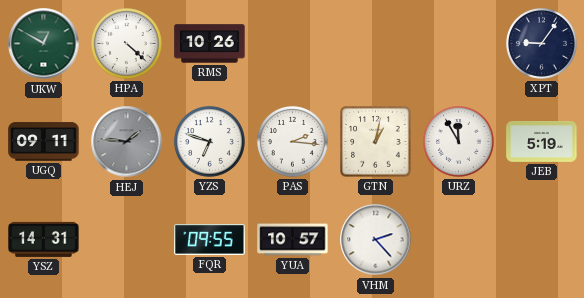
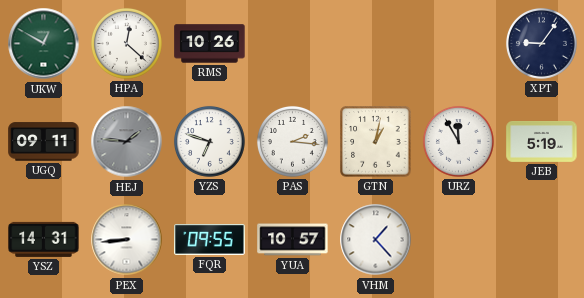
HPA: 4:22 -> 12:22
PEX: none -> 8:44
VHM: 2:23 -> 1:23
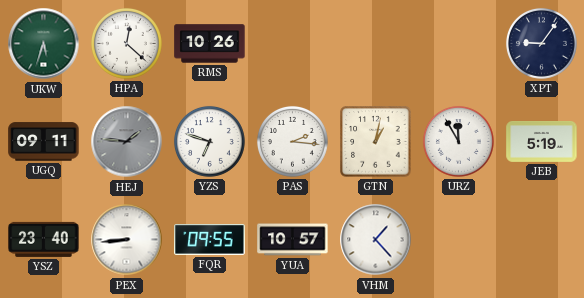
UKW: 12:50 -> 5:33
YSZ: 14:31 -> 23:40
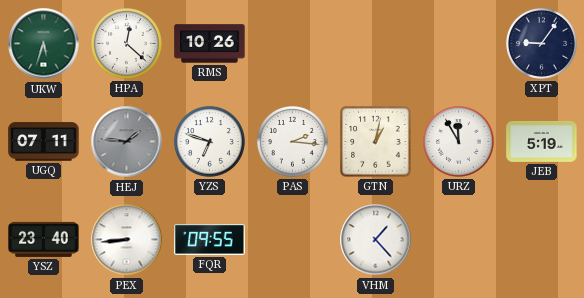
UGQ: 09:11 -> 07:11
YUA: 10:57 -> none
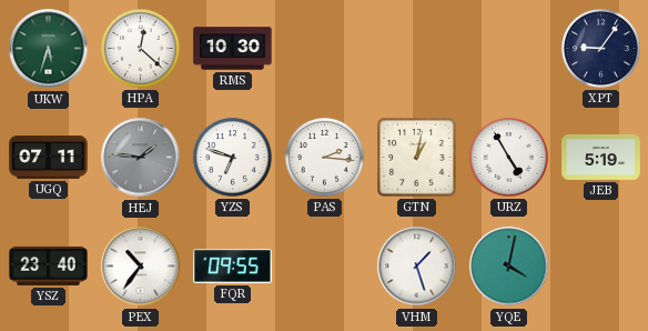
RMS: 10:26 -> 10:30
URZ: 11:55 -> 4:55
PEX: 8:44 -> 10:36
VHM: 1:23 -> 1:27
YQE: none -> 4:02
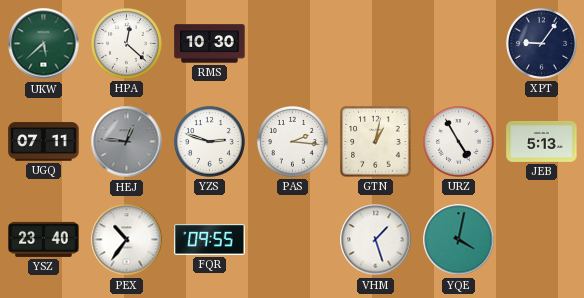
UKW: 5:33 -> 5:38
HEJ: 1:46 -> 12:46
YZS: 6:48 -> 2:48
JEB: 5:19 -> 5:13
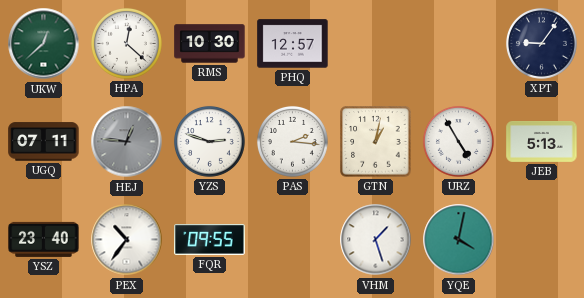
UKW: 5:38 -> 12:38
PHQ: none -> 12:57
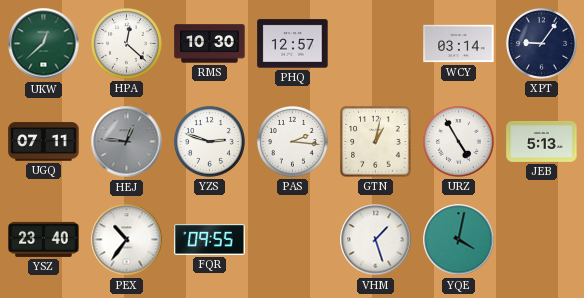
WCY: none -> 03:14
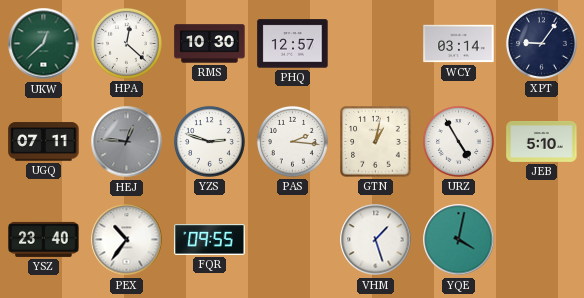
JEB: 5:13 -> 5:10
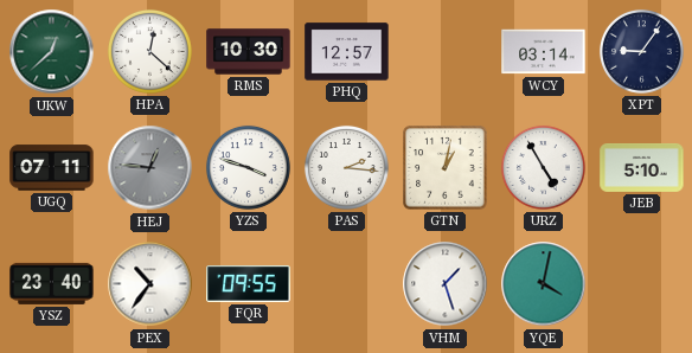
YZS: 2:48 -> 3:48
